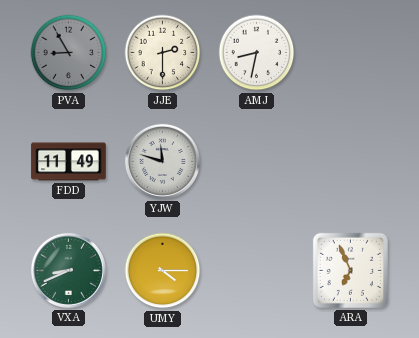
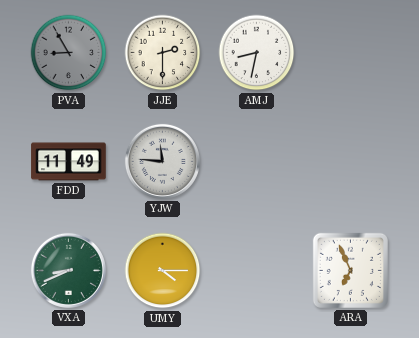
YJW: 11:48 -> 11:46
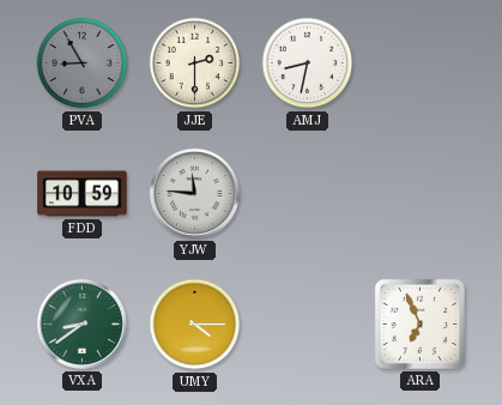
FDD: 11:49 -> 10:59
VXA: 8:41 -> 8:39
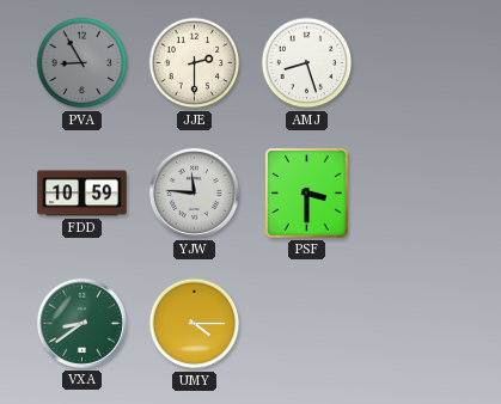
AMJ: 8:32 -> 8:27
PSF: none -> 3:30
ARA: 6:56 -> none
